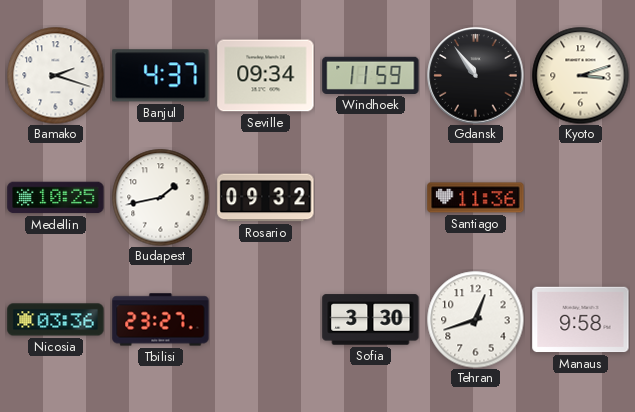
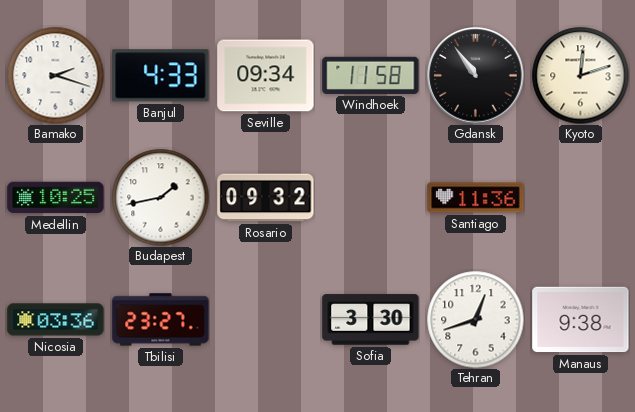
Banjul: 4:37 -> 4:33
Windhoek: 11:59 -> 11:58
Kyoto: 3:12 -> 12:12
Manaus: 9:58 -> 9:38
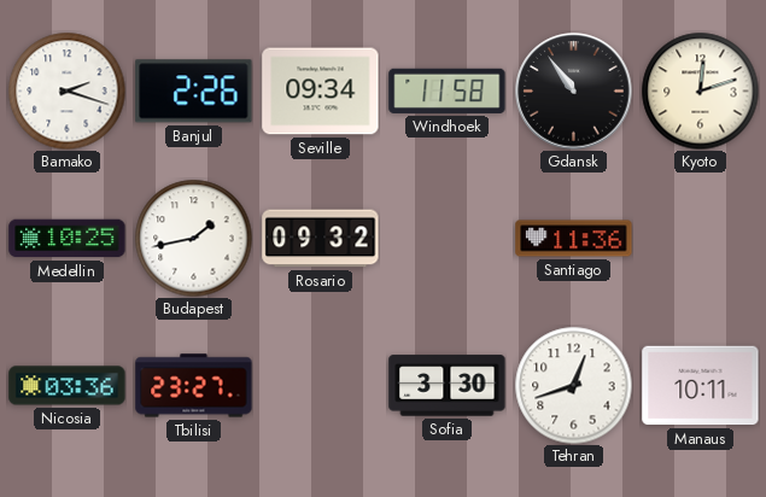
Banjul: 4:33 -> 2:26
Manaus: 9:38 -> 10:11
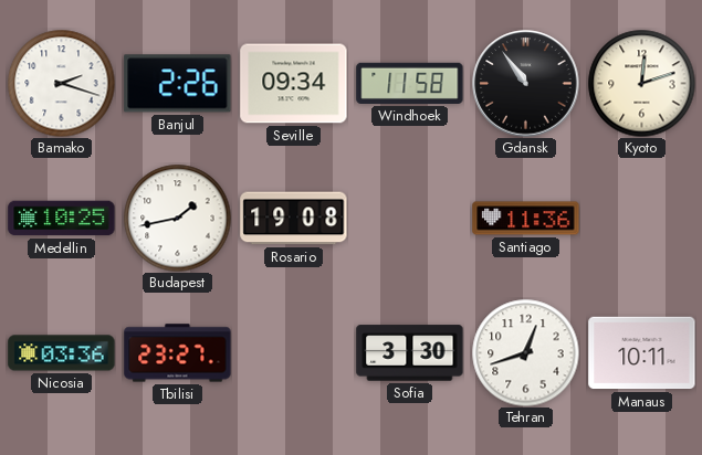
Rosario: 09:32 -> 19:08
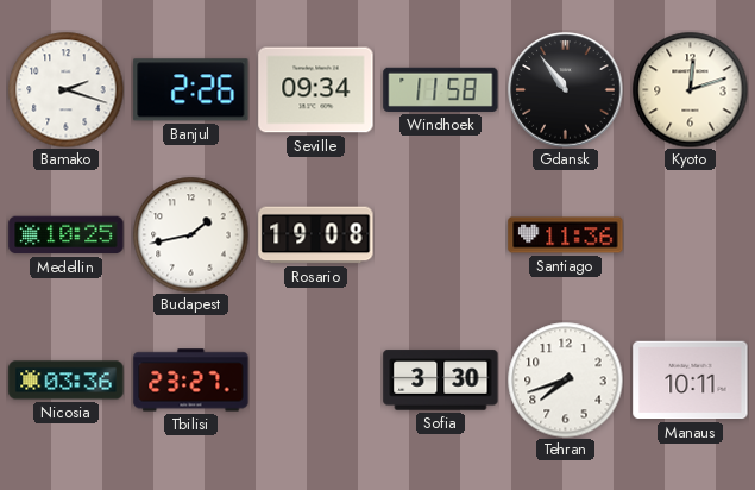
Tehran: 12:42 -> 7:42
